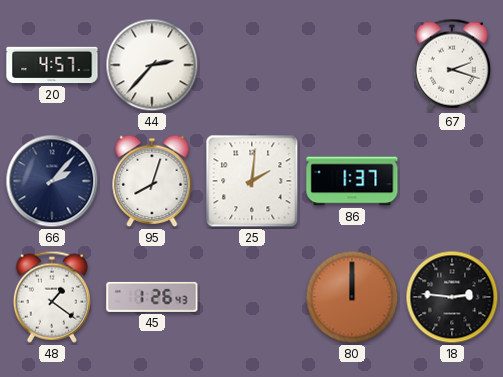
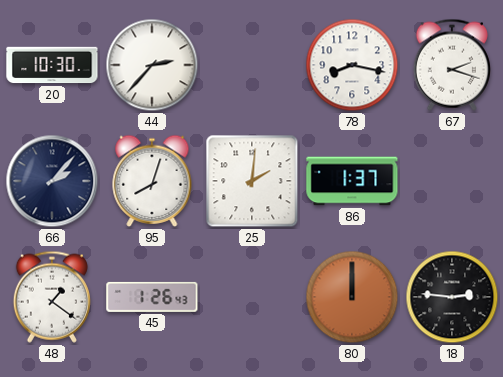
20: 4:57 -> 10:30
78: none -> 8:17
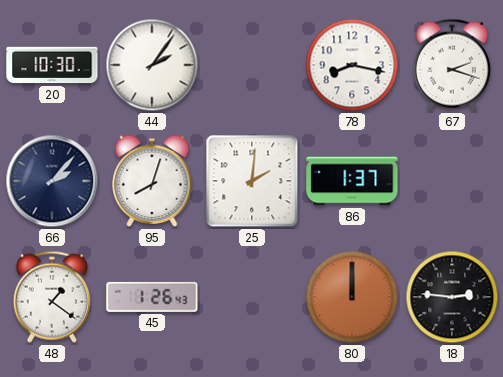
44: 2:37 -> 2:06
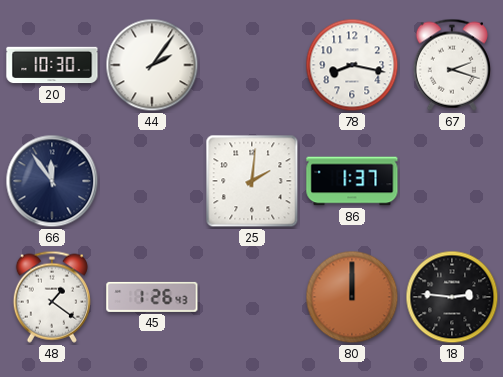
66: 2:07 -> 11:54
95: 8:03 -> none
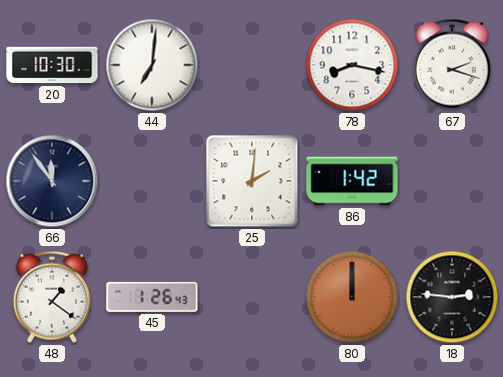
44: 2:06 -> 7:01
86: 1:37 -> 1:42
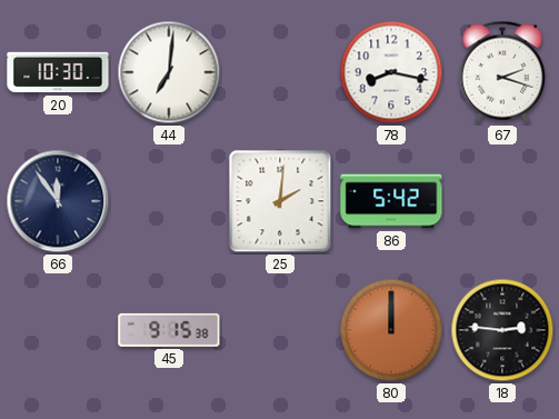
86: 1:42 -> 5:42
48: 1:21 -> none
45: 1:26 -> 9:15
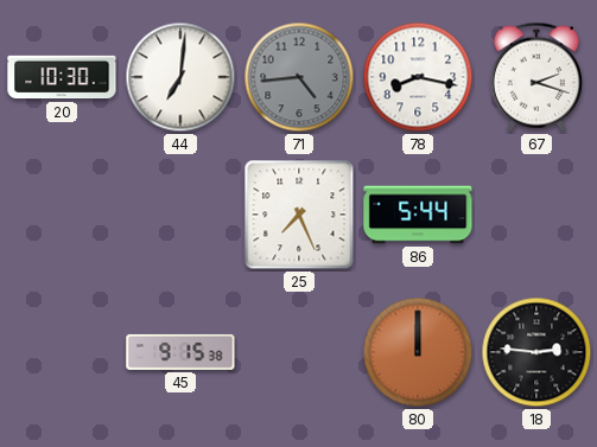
71: none -> 4:44
66: 11:54 -> none
25: 2:01 -> 7:26
86: 5:42 -> 5:44
